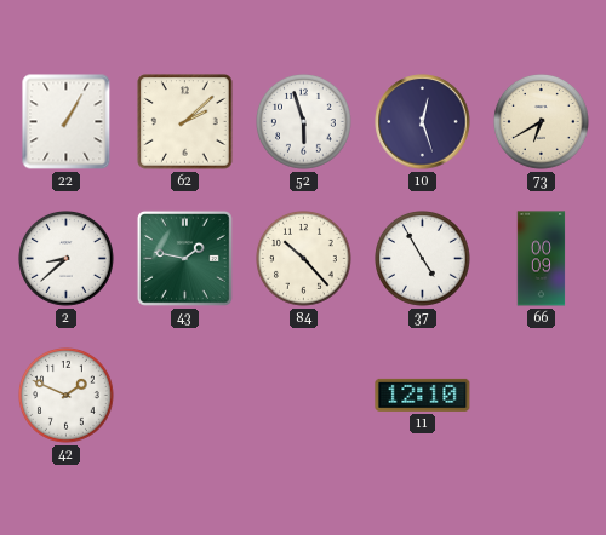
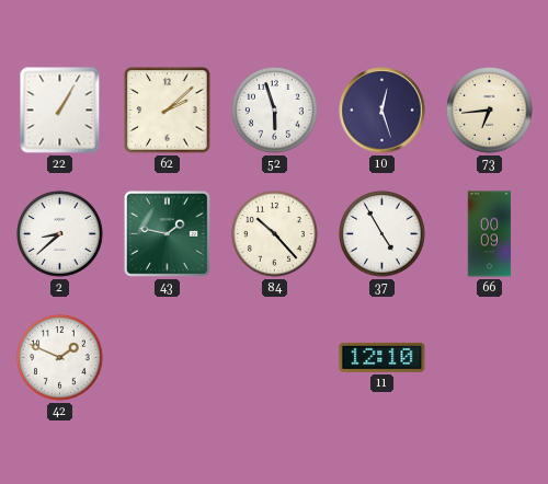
73: 6:40 -> 6:44
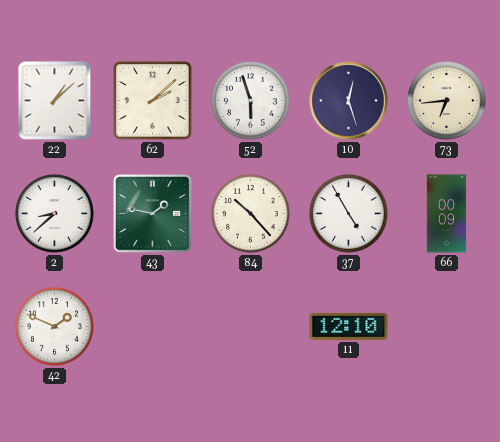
22: 1:05 -> 1:08
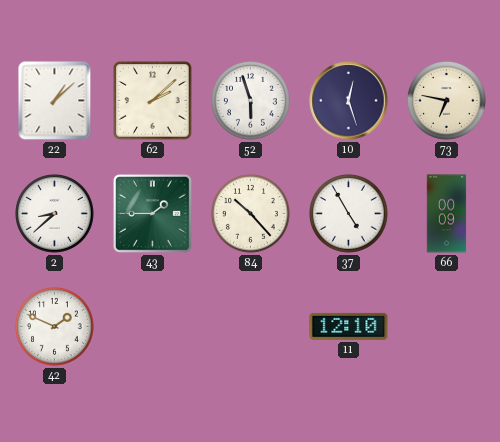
73: 6:44 -> 6:47
43: 1:47 -> 1:45
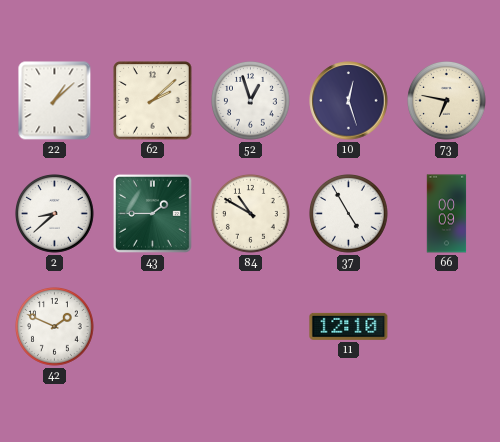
52: 5:57 -> 12:57
84: 10:23 -> 10:50
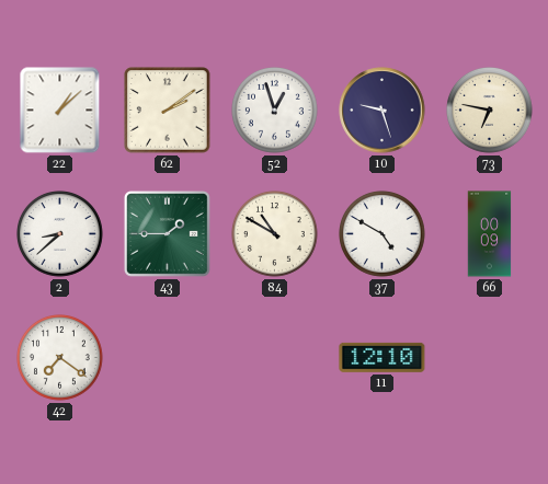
62: 2:08 -> 2:09
10: 12:27 -> 9:27
37: 4:55 -> 4:50
42: 1:49 -> 7:21
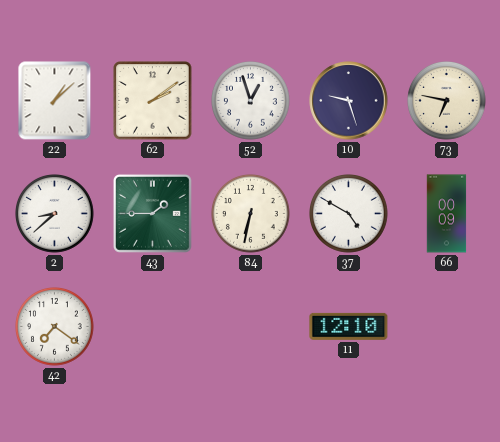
84: 10:50 -> 6:32
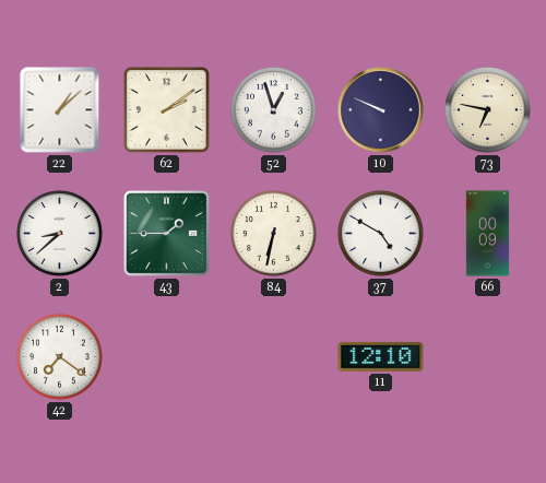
10: 9:27 -> 9:49
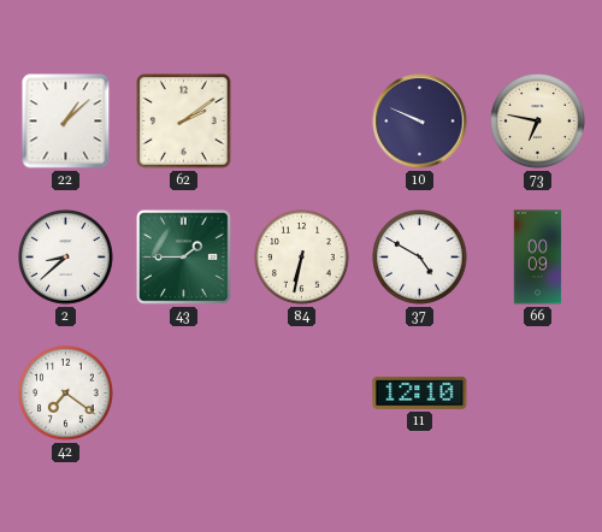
52: 12:57 -> none
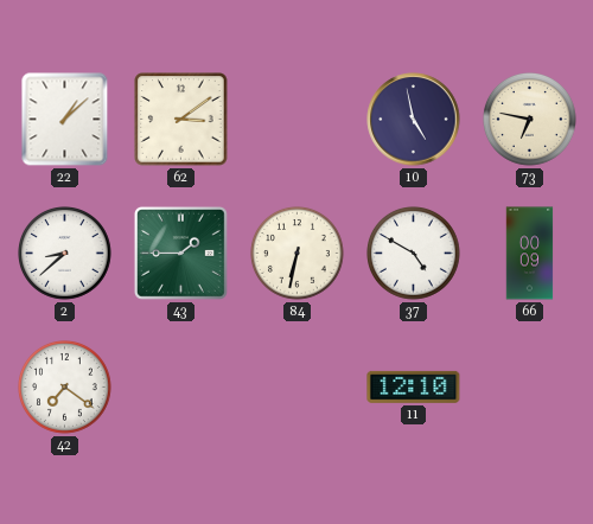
62: 2:09 -> 3:09
10: 9:49 -> 4:58
